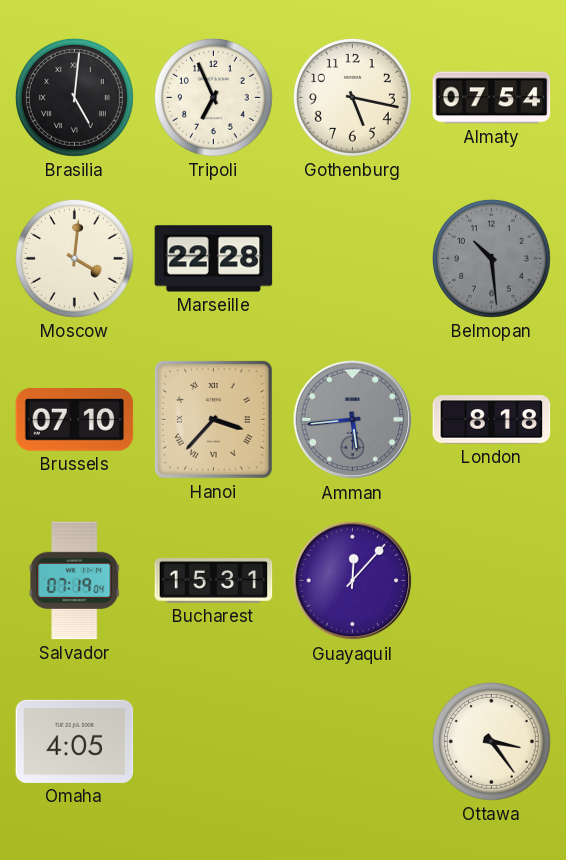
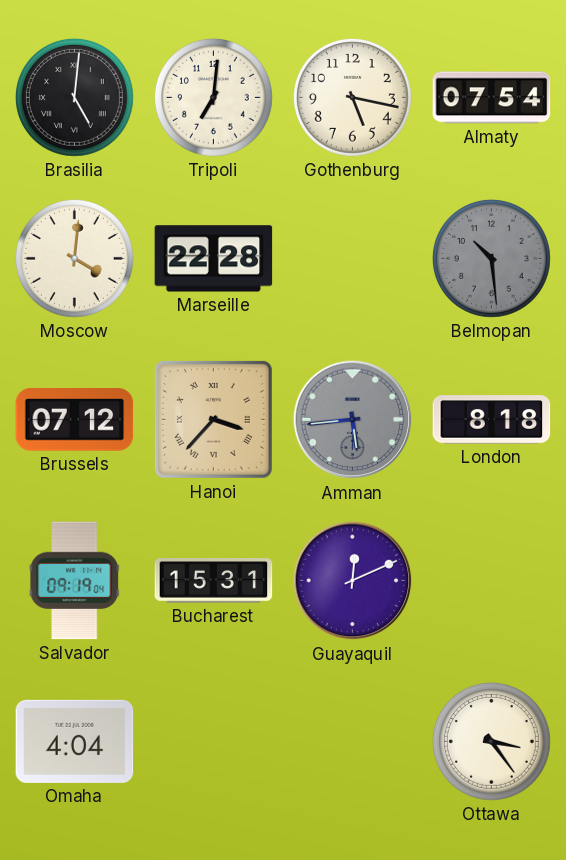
Tripoli: 6:56 -> 7:01
Brussels: 07:10 -> 07:12
Salvador: 07:19 -> 09:19
Guayaquil: 12:07 -> 12:11
Omaha: 4:05 -> 4:04
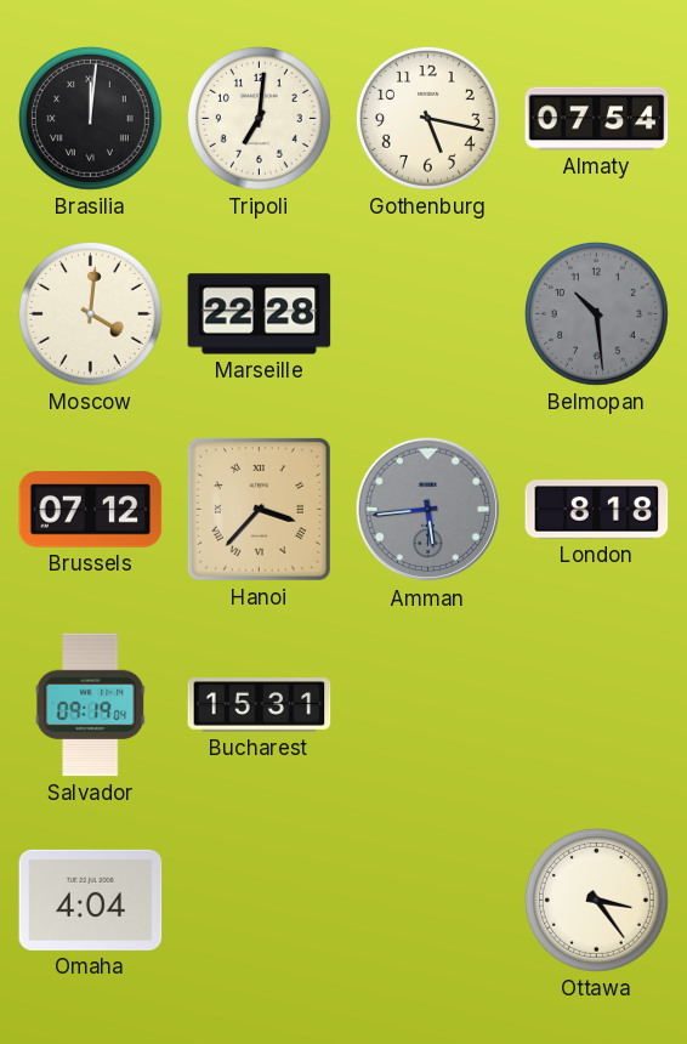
Brasilia: 5:01 -> 12:01
Guayaquil: 12:11 -> none
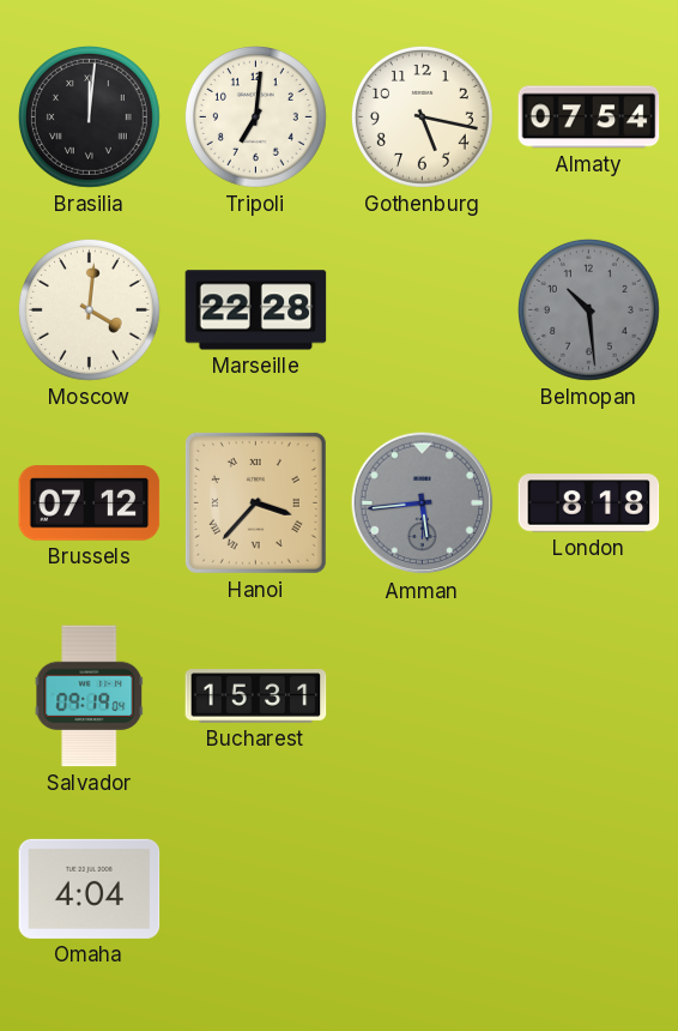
Ottawa: 3:24 -> none
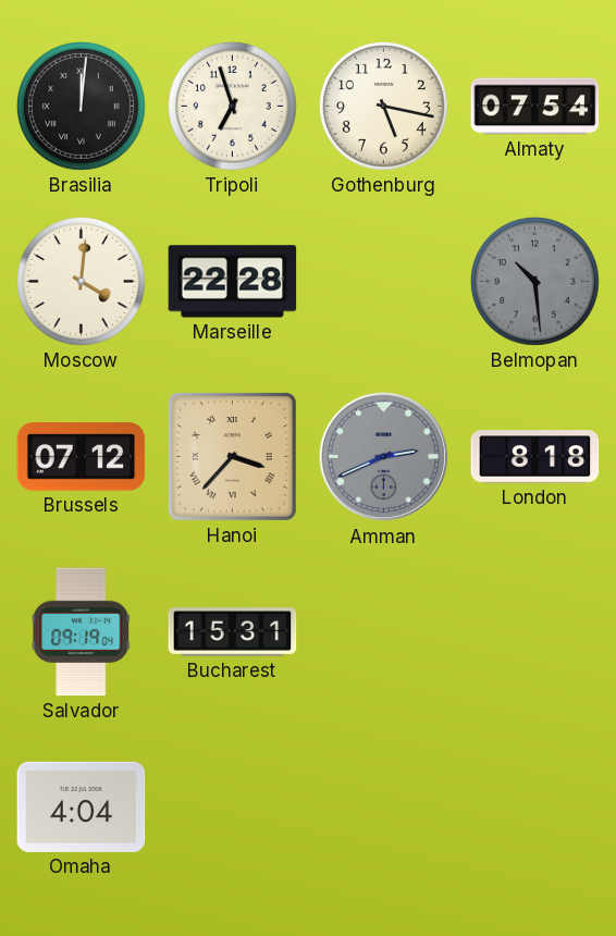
Tripoli: 7:01 -> 6:57
Amman: 5:44 -> 2:41
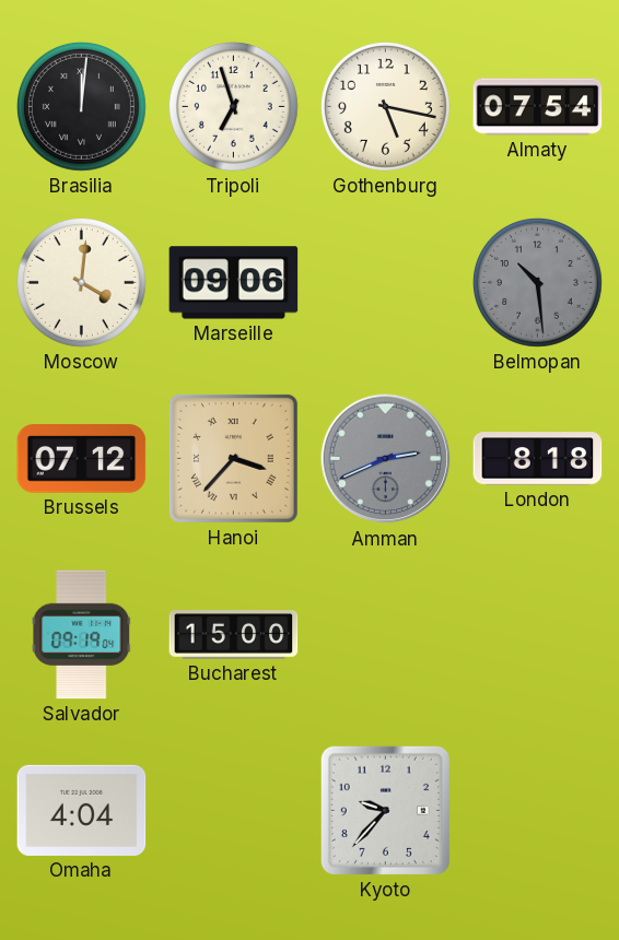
Marseille: 22:28 -> 09:06
Bucharest: 15:31 -> 15:00
Kyoto: none -> 9:37
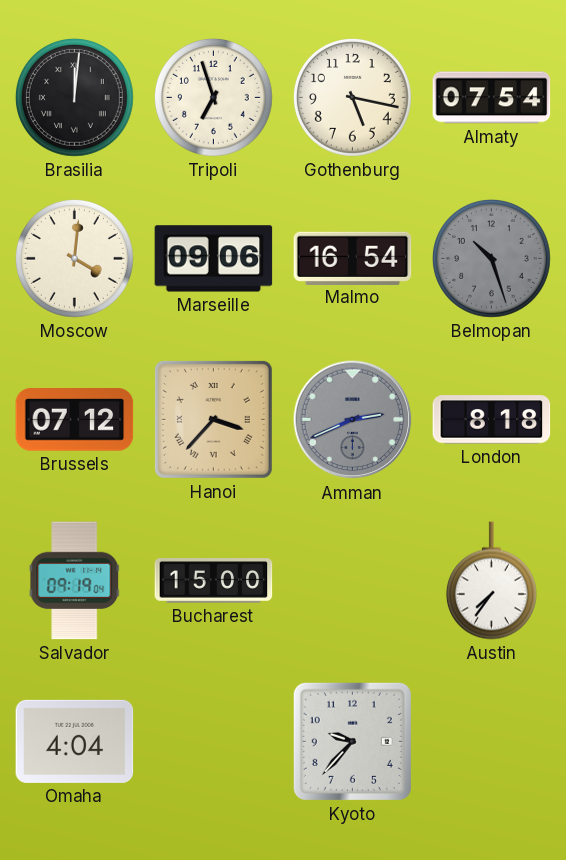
Malmo: none -> 16:54
Belmopan: 10:29 -> 10:27
Austin: none -> 7:36
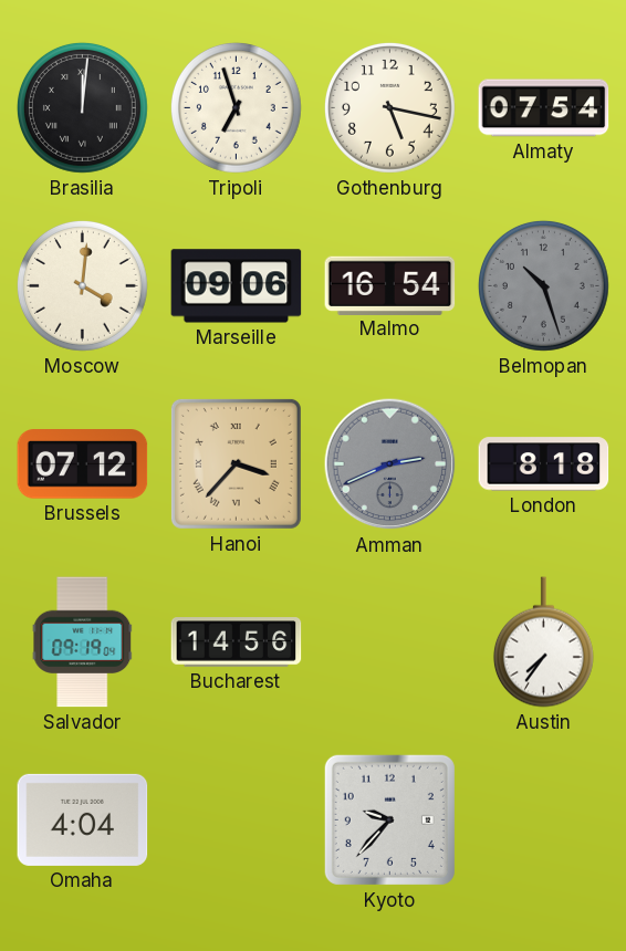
Bucharest: 15:00 -> 14:56
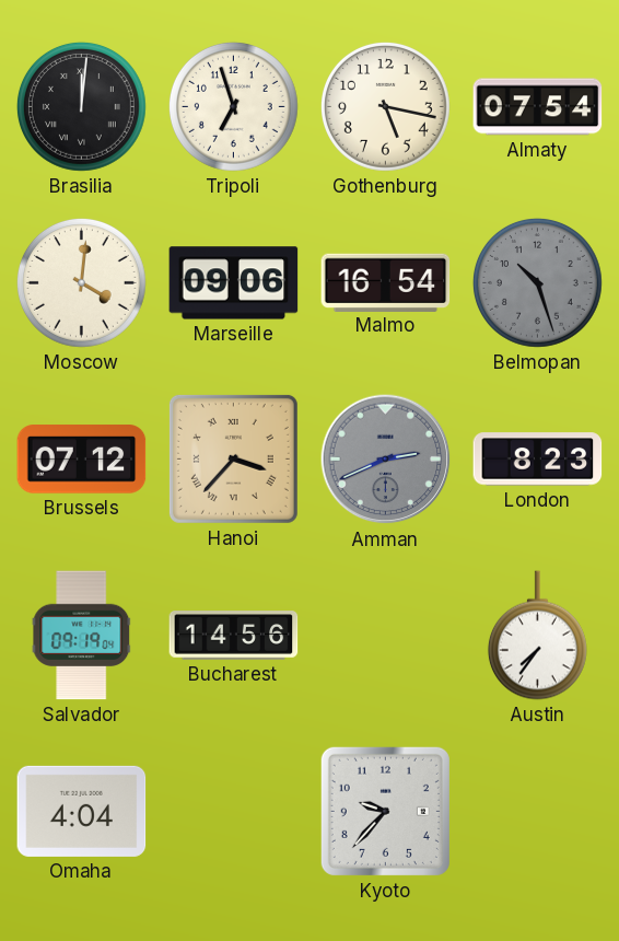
London: 8:18 -> 8:23
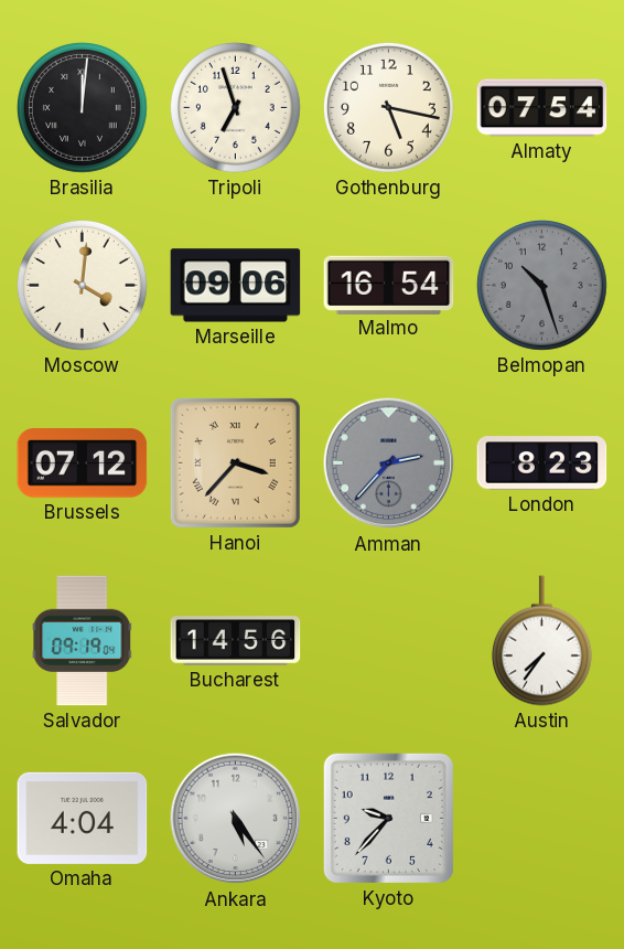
Amman: 2:41 -> 2:37
Ankara: none -> 5:24
